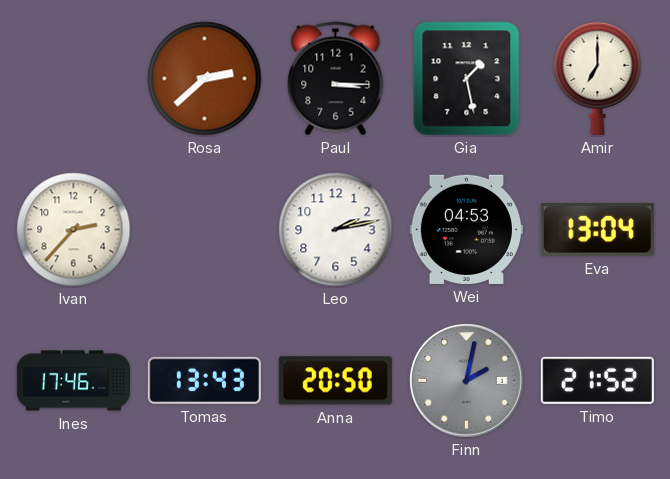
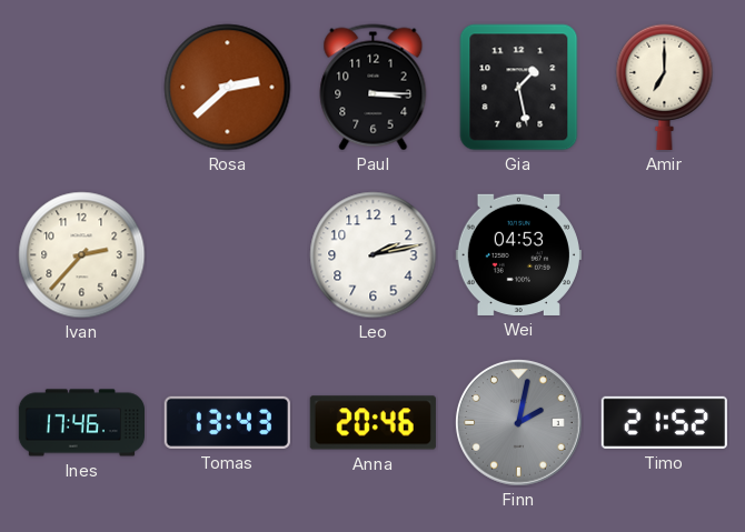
Eva: 13:04 -> none
Anna: 20:50 -> 20:46
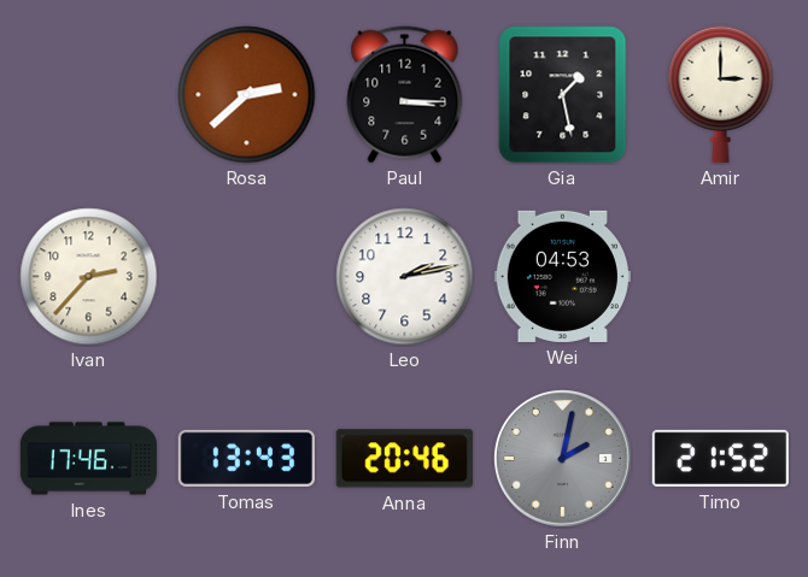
Amir: 7:00 -> 3:00
